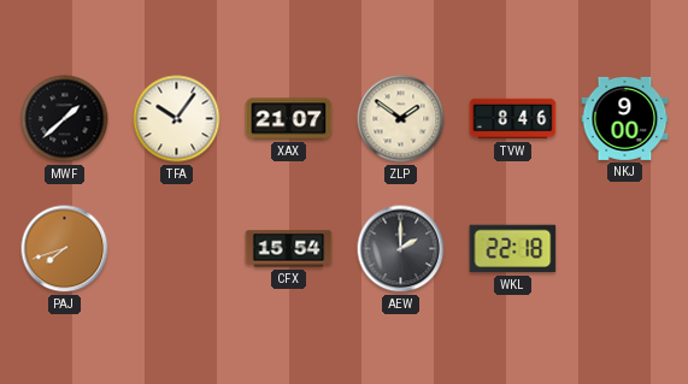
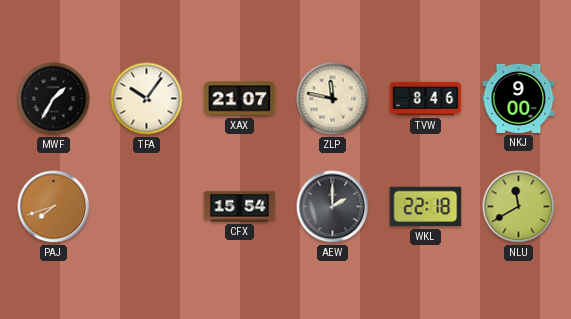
MWF: 1:38 -> 1:35
ZLP: 1:51 -> 11:47
NLU: none -> 11:40
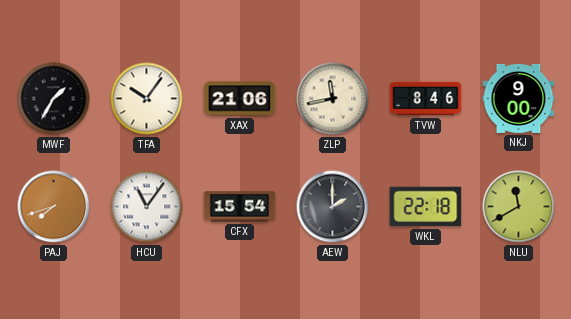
XAX: 21:07 -> 21:06
ZLP: 11:47 -> 11:43
HCU: none -> 11:06
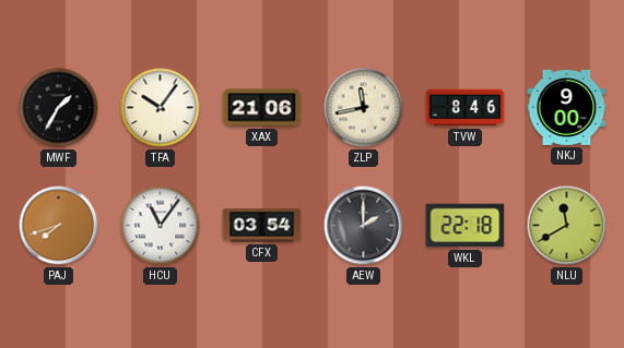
CFX: 15:54 -> 03:54
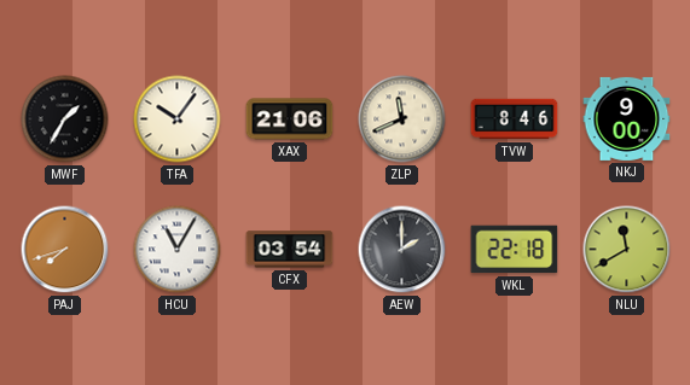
ZLP: 11:43 -> 11:41
HCU: 11:06 -> 11:05
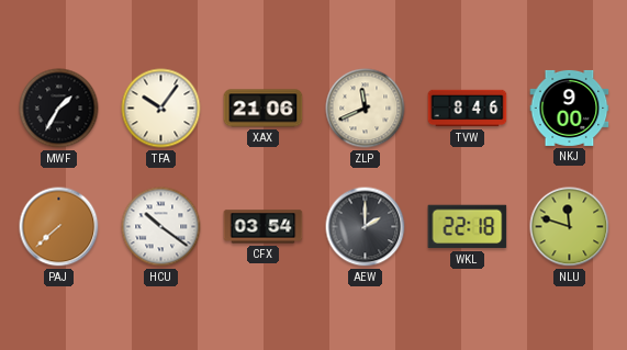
PAJ: 7:42 -> 7:38
HCU: 11:05 -> 10:21
NLU: 11:40 -> 11:48
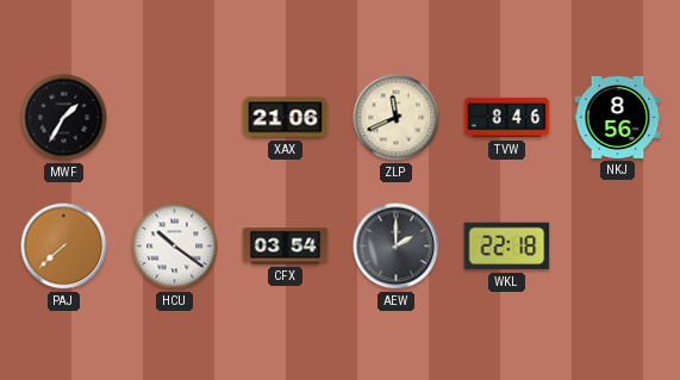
TFA: 10:06 -> none
NKJ: 9:00 -> 8:56
NLU: 11:48 -> none
